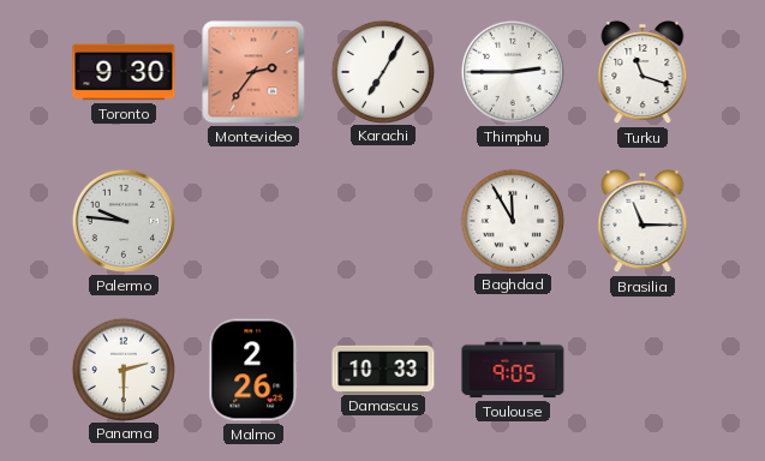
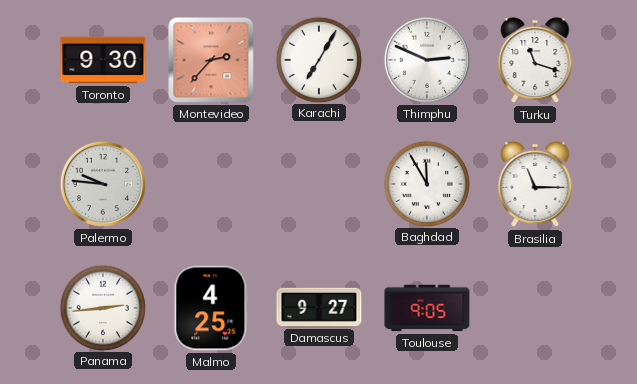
Montevideo: 2:36 -> 2:37
Thimphu: 2:45 -> 2:49
Panama: 2:30 -> 2:44
Malmo: 2:26 -> 4:25
Damascus: 10:33 -> 9:27
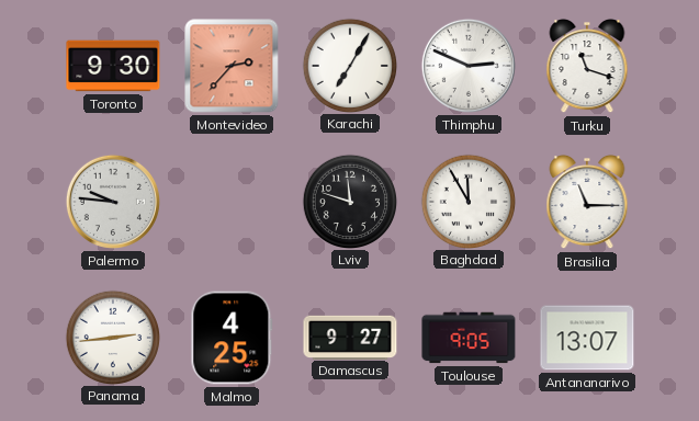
Lviv: none -> 11:48
Antananarivo: none -> 13:07
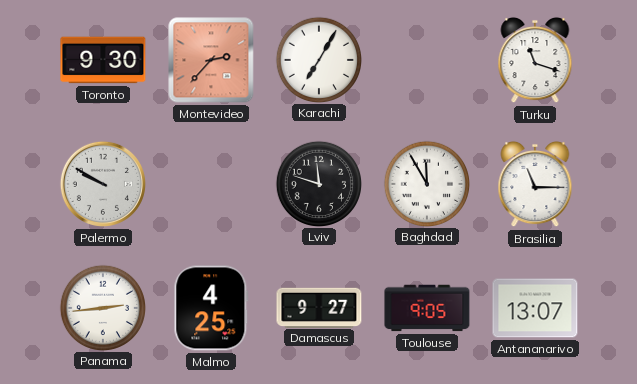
Thimphu: 2:49 -> none
Palermo: 9:46 -> 9:50
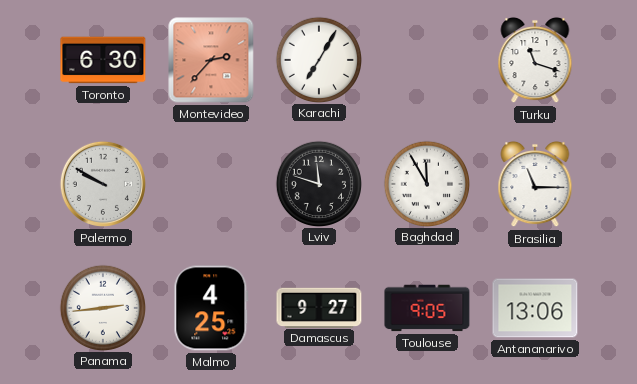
Toronto: 9:30 -> 6:30
Antananarivo: 13:07 -> 13:06
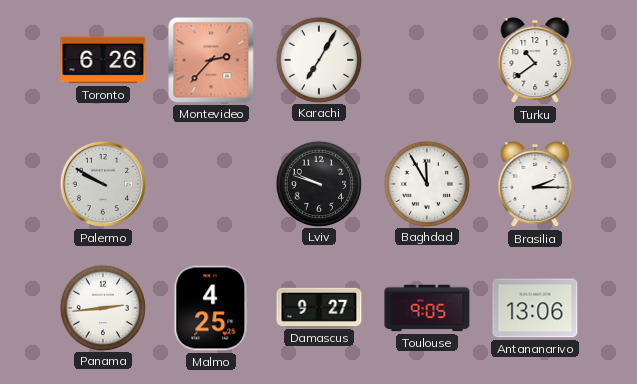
Toronto: 6:30 -> 6:26
Turku: 11:18 -> 10:39
Lviv: 11:48 -> 9:48
Brasilia: 11:15 -> 2:15
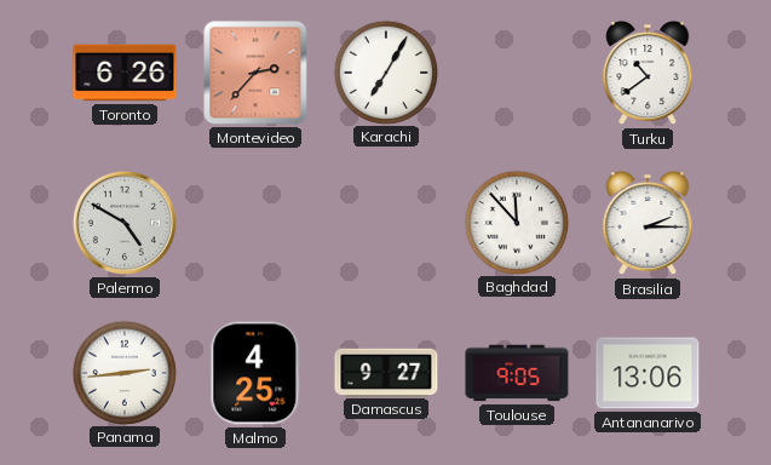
Palermo: 9:50 -> 4:50
Lviv: 9:48 -> none
Baghdad: 11:55 -> 11:53
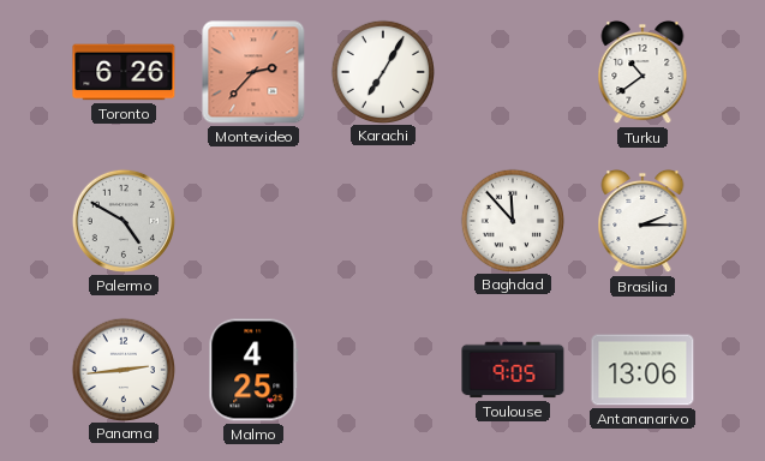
Damascus: 9:27 -> none
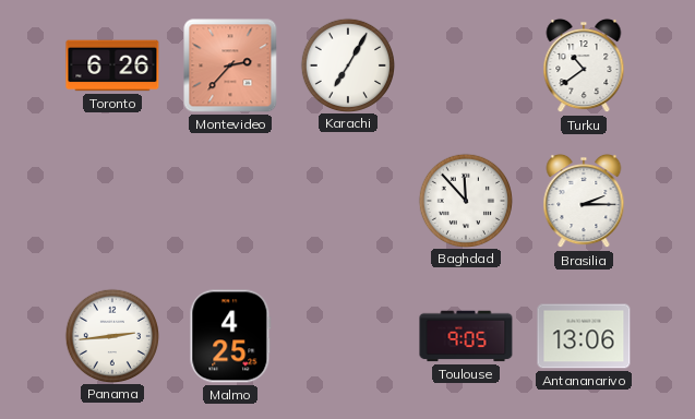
Palermo: 4:50 -> none
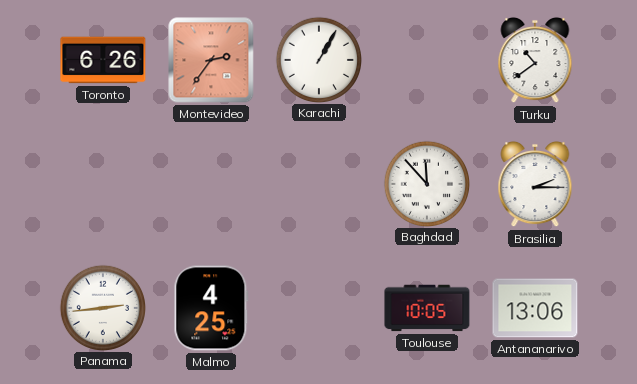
Montevideo: 2:37 -> 2:36
Karachi: 7:05 -> 1:05
Toulouse: 9:05 -> 10:05
